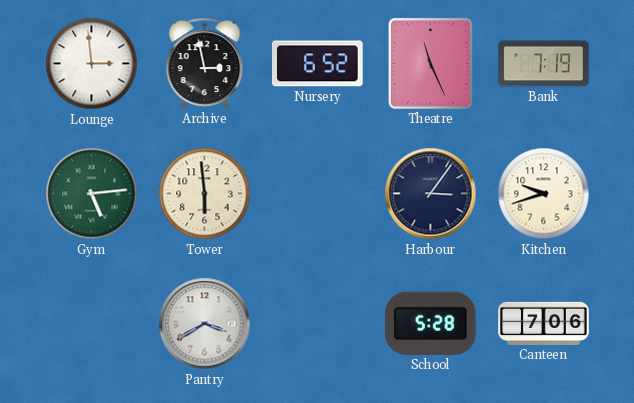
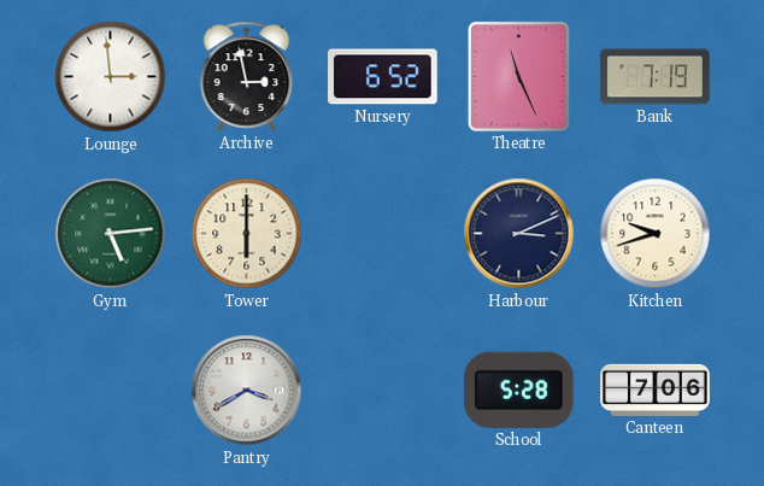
Tower: 5:59 -> 6:00
Harbour: 3:06 -> 3:11
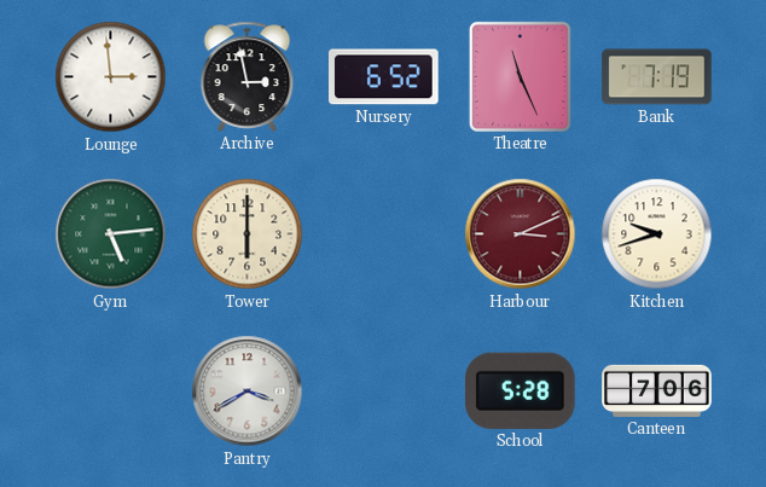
Harbour dial: navy -> burgundy
